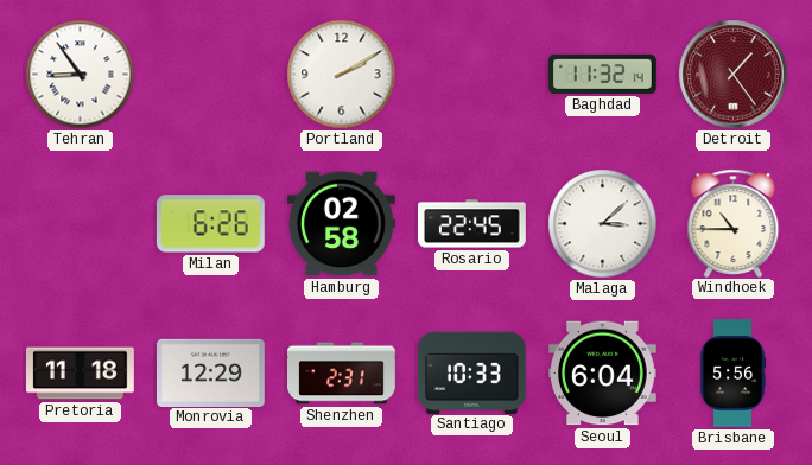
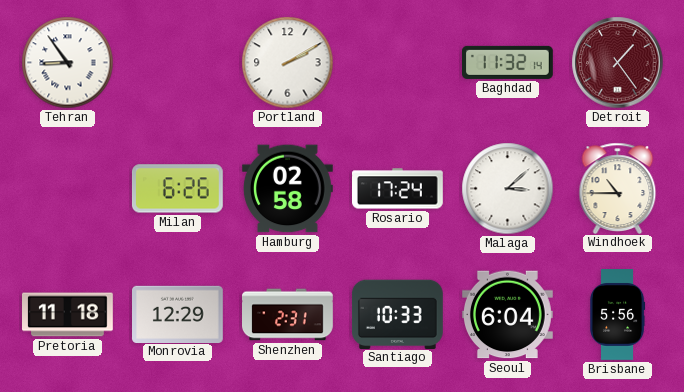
Rosario: 22:45 -> 17:24
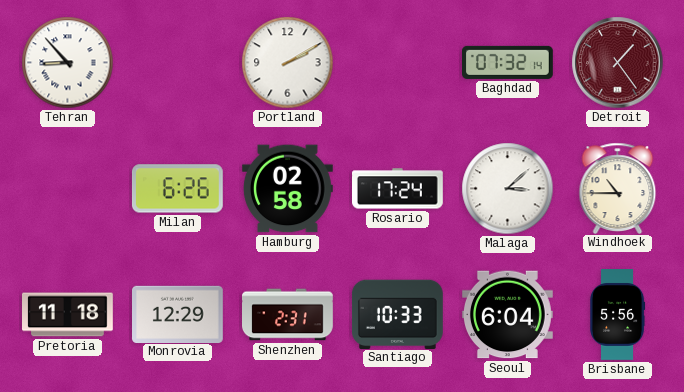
Tehran: 8:54 -> 8:53
Baghdad: 11:32 -> 07:32
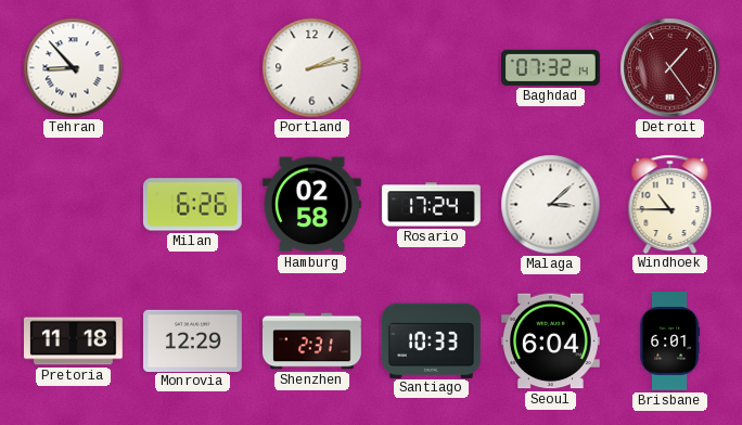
Portland: 2:10 -> 2:13
Brisbane: 5:56 -> 6:01
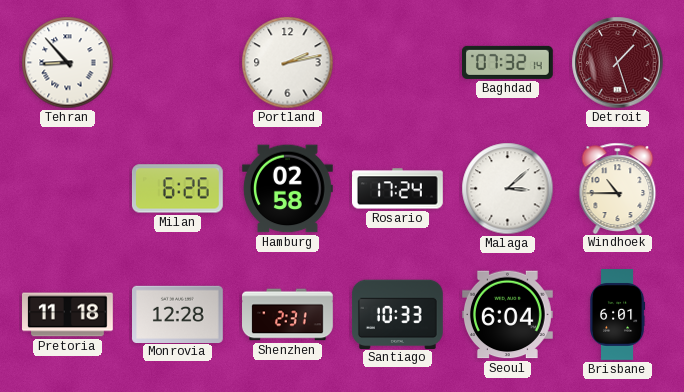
Detroit: 1:24 -> 1:27
Monrovia: 12:29 -> 12:28
